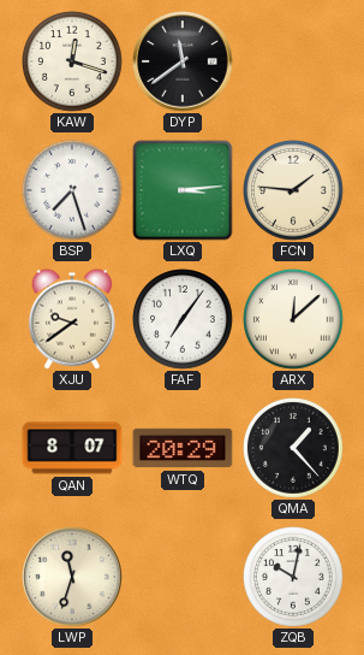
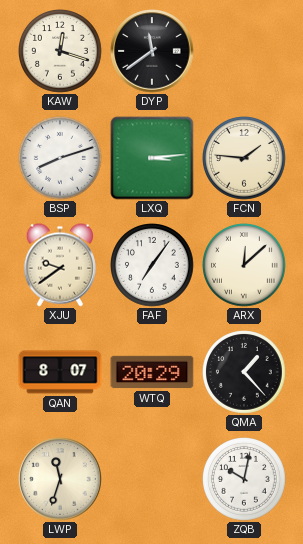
BSP: 7:27 -> 8:12
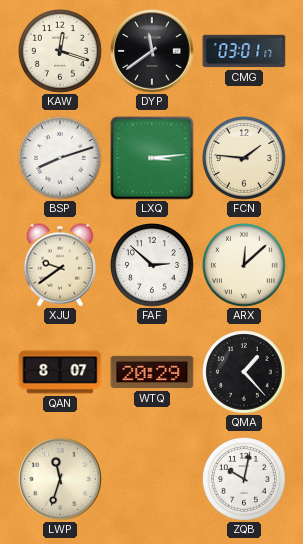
CMG: none -> 03:01
FAF: 7:06 -> 2:52
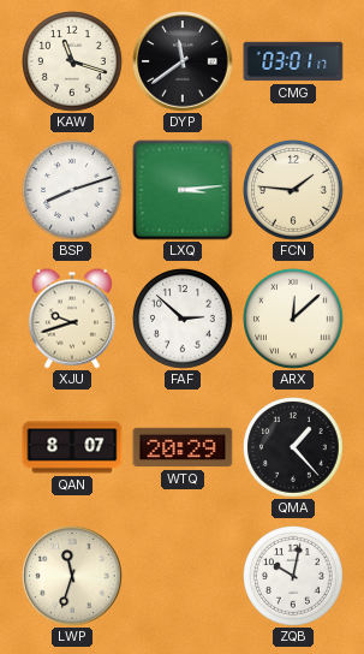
KAW: 12:18 -> 11:18
XJU: 9:39 -> 9:42
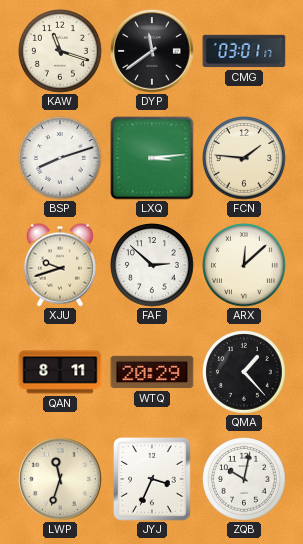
QAN: 8:07 -> 8:11
JYJ: none -> 3:34
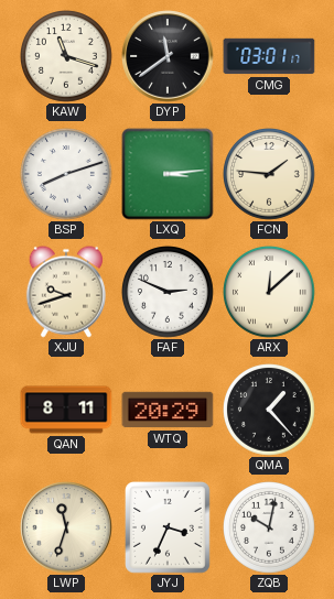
FAF: 2:52 -> 2:49
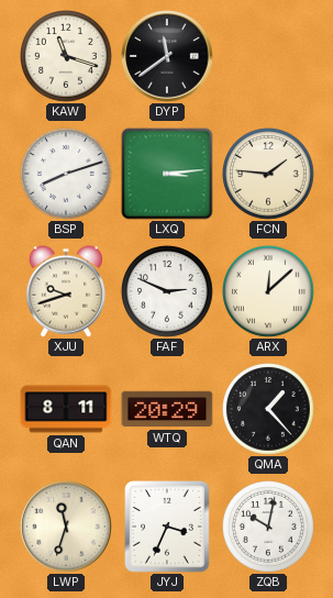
CMG: 03:01 -> none
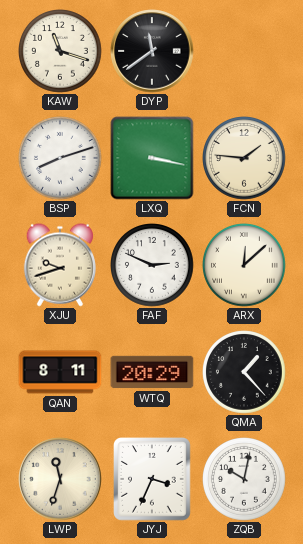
LXQ: 3:14 -> 3:17
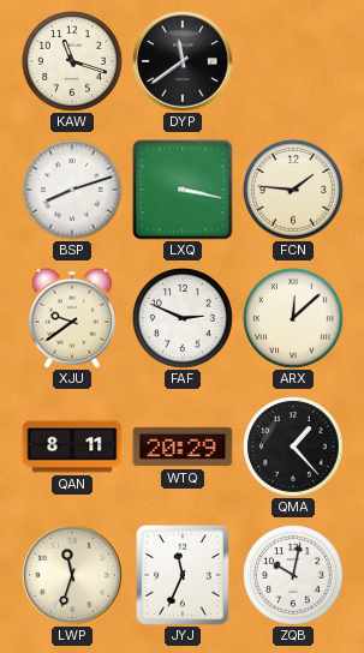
XJU: 9:42 -> 9:39
JYJ: 3:34 -> 11:34
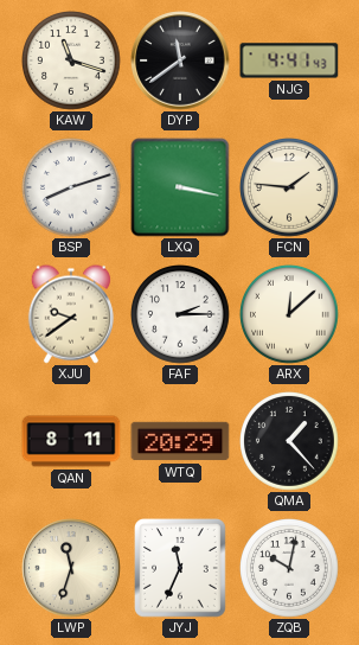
NJG: none -> 4:41
FAF: 2:49 -> 2:15
